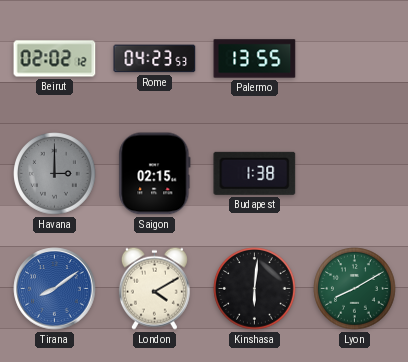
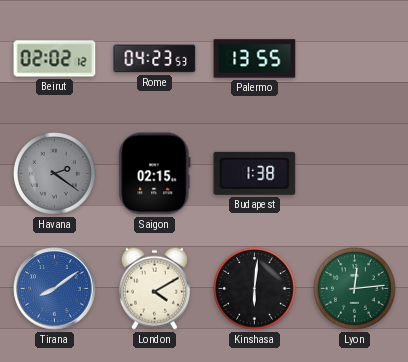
Havana: 3:00 -> 2:21
Lyon: 8:10 -> 12:14
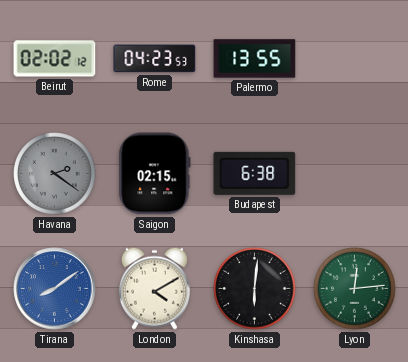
Budapest: 1:38 -> 6:38
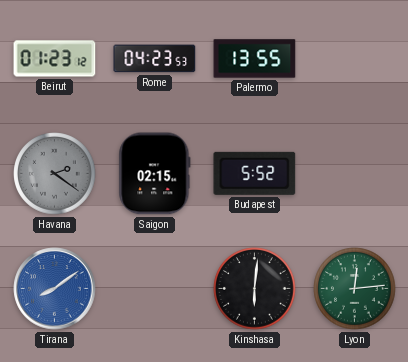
Beirut: 02:02 -> 01:23
Budapest: 6:38 -> 5:52
London: 4:10 -> none
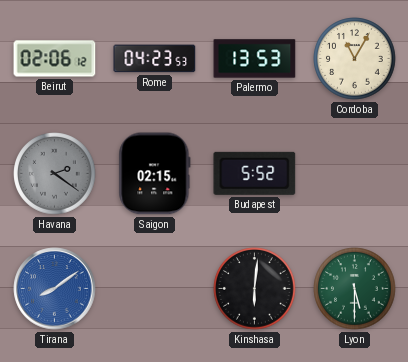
Beirut: 01:23 -> 02:06
Palermo: 13:55 -> 13:53
Cordoba: none -> 11:05
Lyon: 12:14 -> 5:30
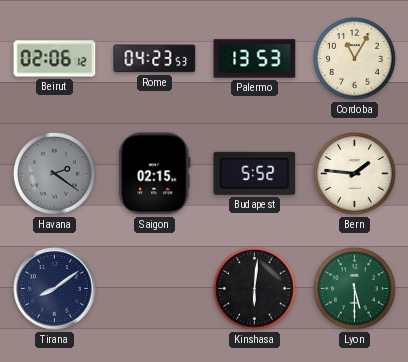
Bern: none -> 1:46
Tirana dial: blue -> navy
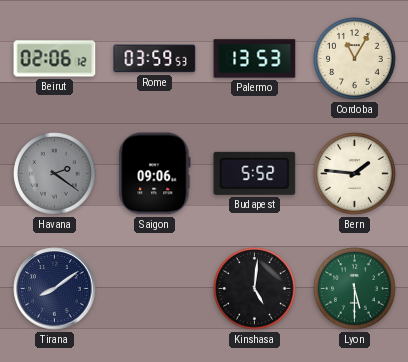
Rome: 04:23 -> 03:59
Saigon: 02:15 -> 09:06
Kinshasa: 6:01 -> 5:01
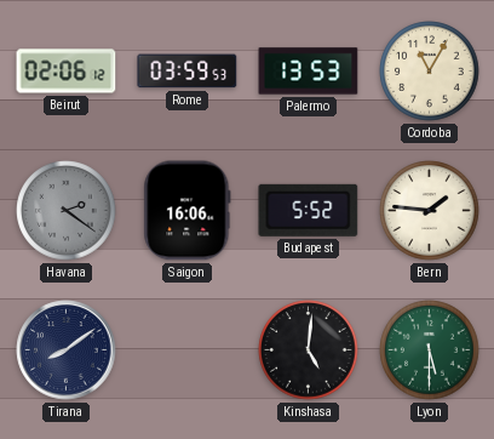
Saigon: 09:06 -> 16:06
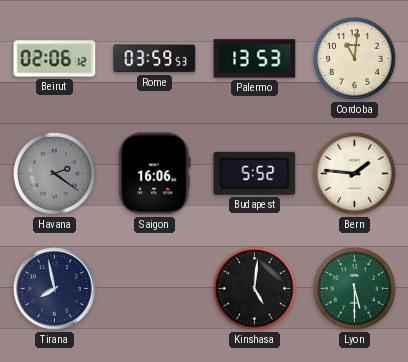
Cordoba: 11:05 -> 11:01
Tirana: 8:09 -> 7:58
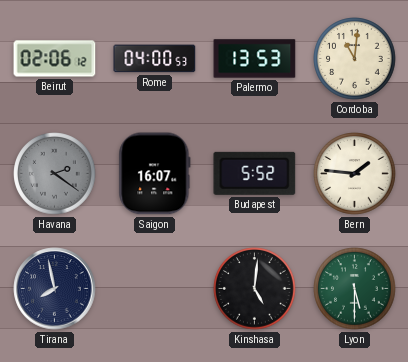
Rome: 03:59 -> 04:00
Saigon: 16:06 -> 16:07
